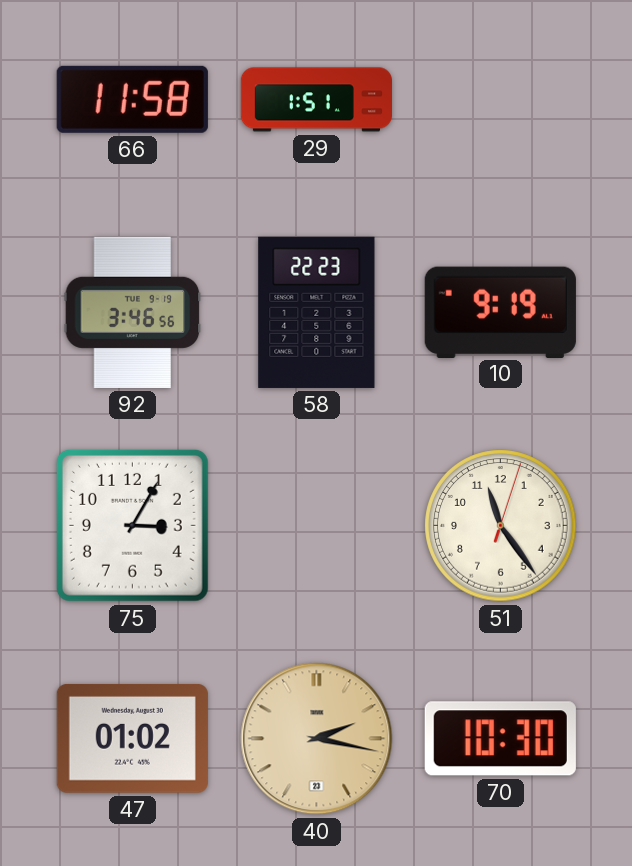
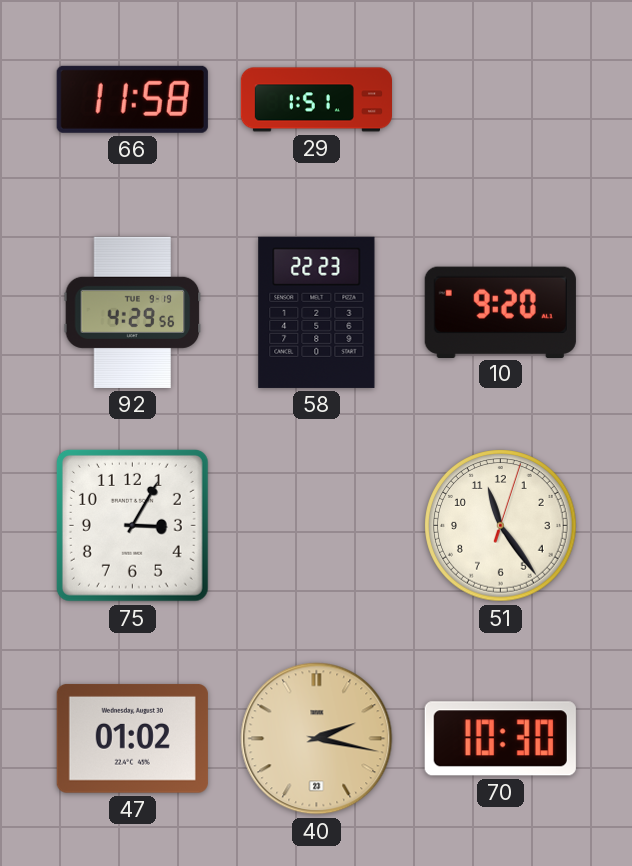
92: 3:46 -> 4:29
10: 9:19 -> 9:20
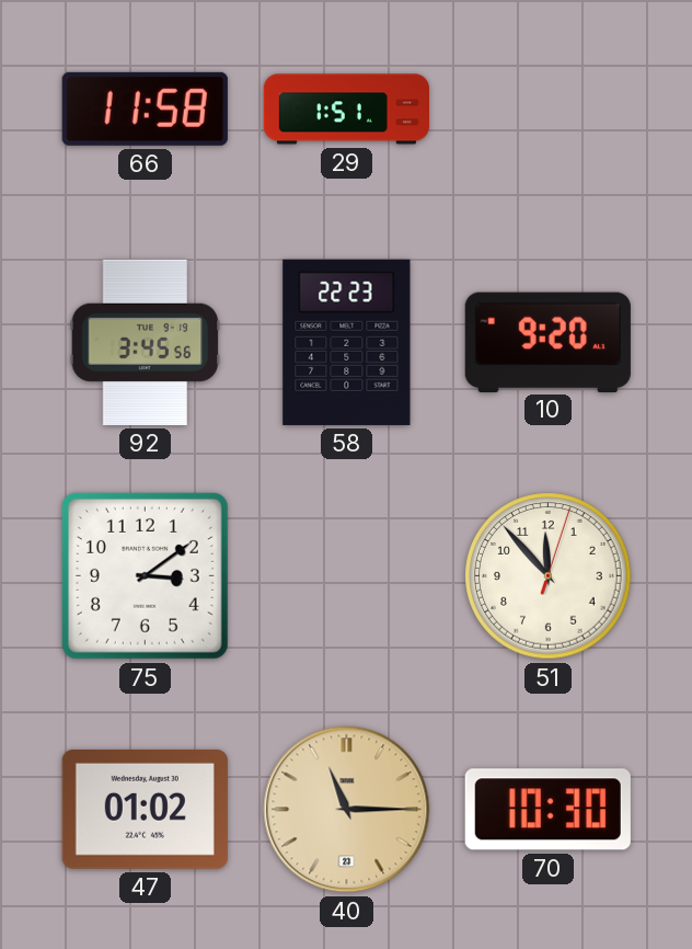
92: 4:29 -> 3:45
75: 3:05 -> 3:09
51: 11:24 -> 11:53
40: 2:17 -> 11:15
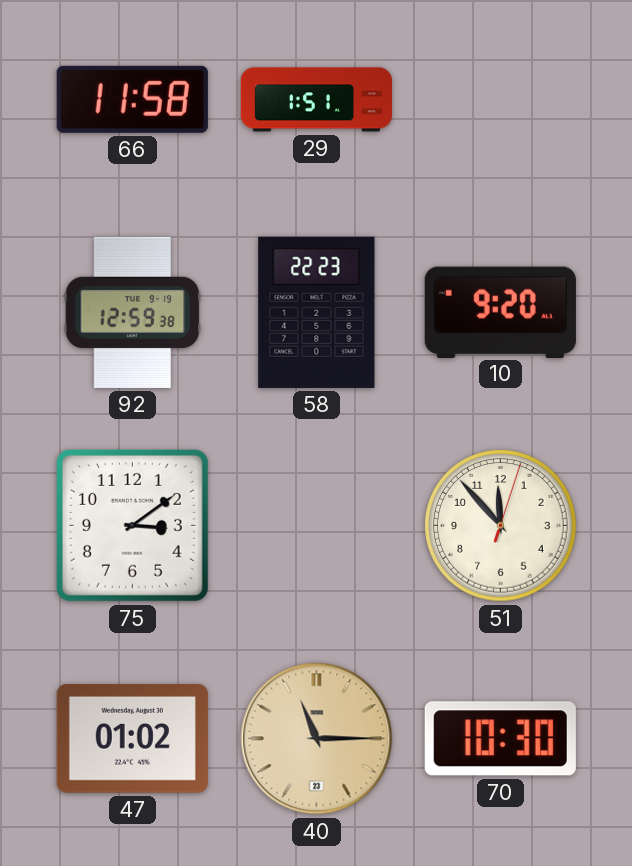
92: 3:45 -> 12:59
